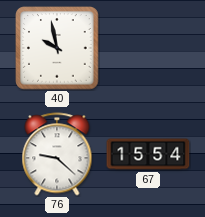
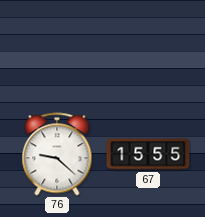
40: 9:58 -> none
67: 15:54 -> 15:55
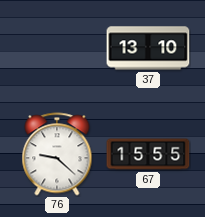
37: none -> 13:10
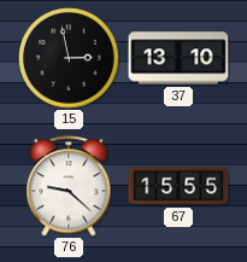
15: none -> 2:58
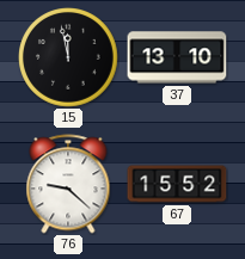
15: 2:58 -> 11:58
67: 15:55 -> 15:52
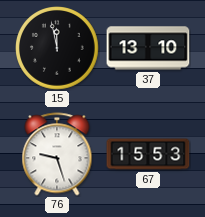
76: 9:22 -> 9:27
67: 15:52 -> 15:53
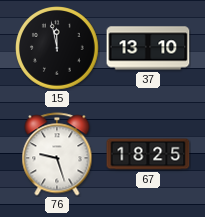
67: 15:53 -> 18:25
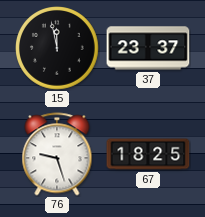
37: 13:10 -> 23:37
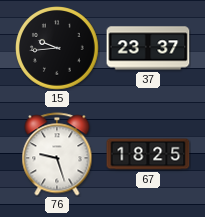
15: 11:58 -> 9:44
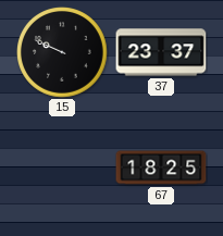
15: 9:44 -> 9:49
76: 9:27 -> none
